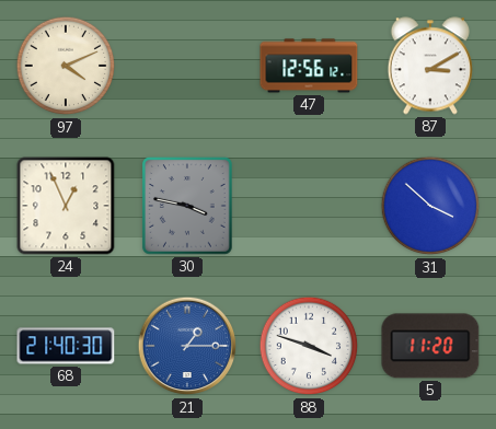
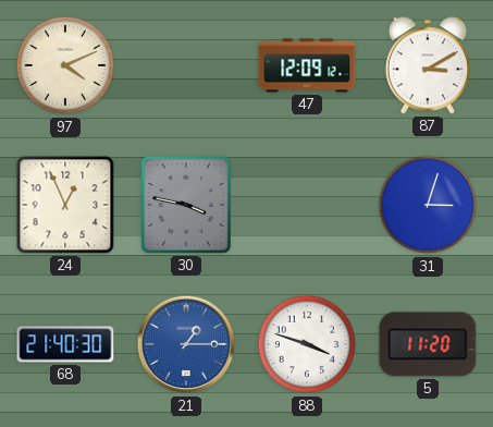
47: 12:56 -> 12:09
31: 3:52 -> 3:03
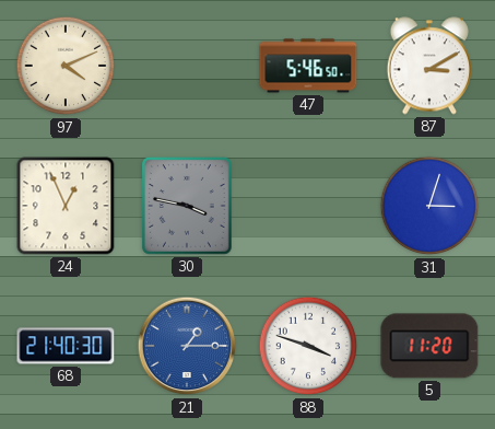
47: 12:09 -> 5:46
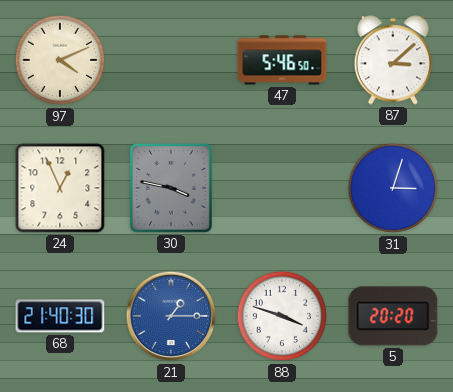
87: 3:10 -> 3:08
5: 11:20 -> 20:20
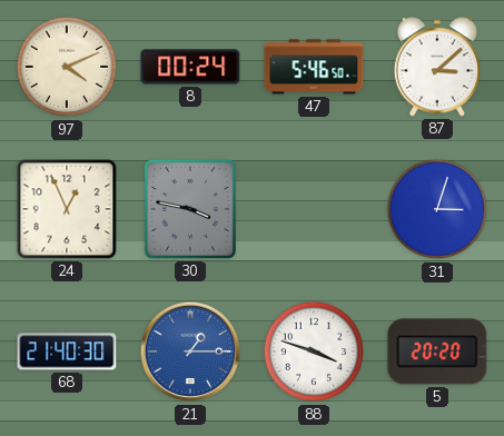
8: none -> 00:24
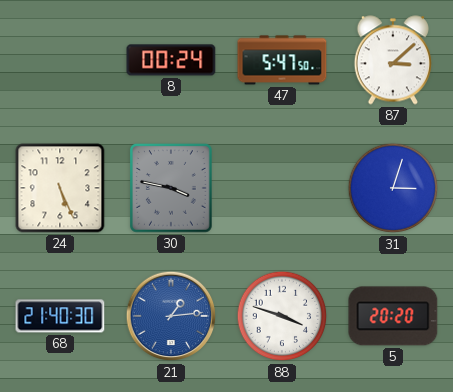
97: 4:11 -> none
47: 5:46 -> 5:47
24: 12:56 -> 5:26
21: 1:15 -> 1:14
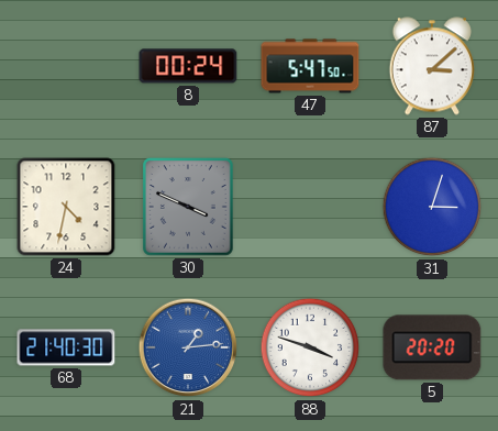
24: 5:26 -> 4:32
30: 3:47 -> 3:49
